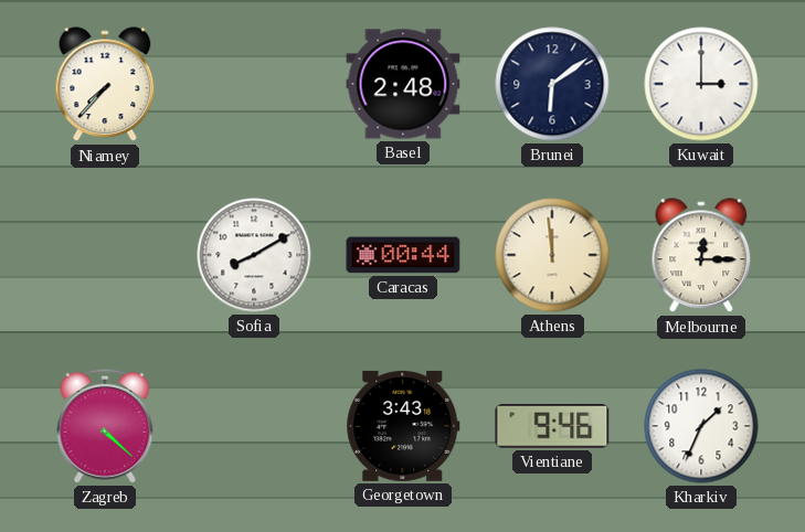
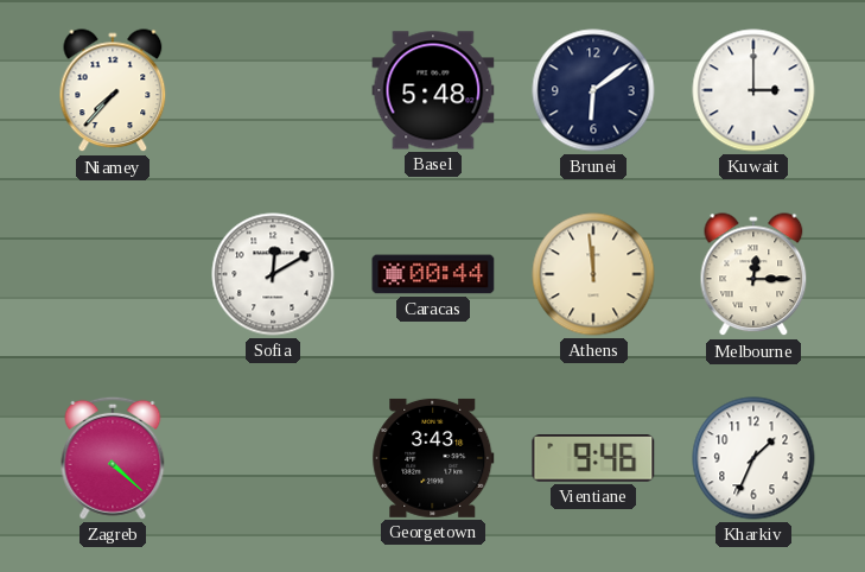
Basel: 2:48 -> 5:48
Sofia: 8:10 -> 12:10
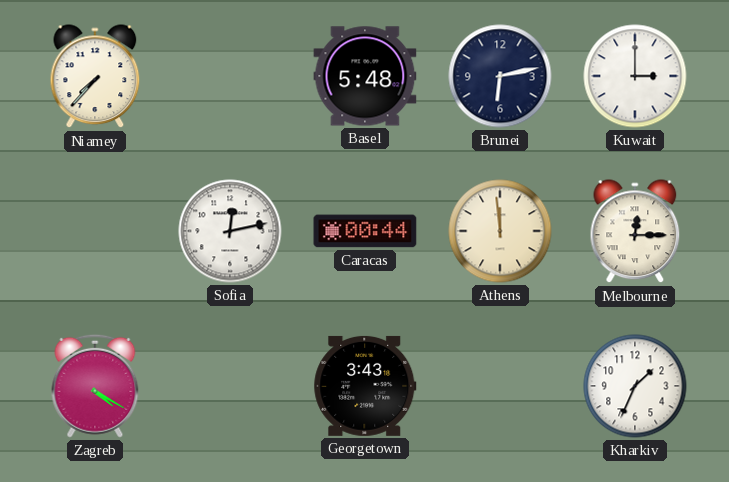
Brunei: 6:09 -> 6:13
Sofia: 12:10 -> 12:13
Zagreb: 4:22 -> 4:20
Vientiane: 9:46 -> none
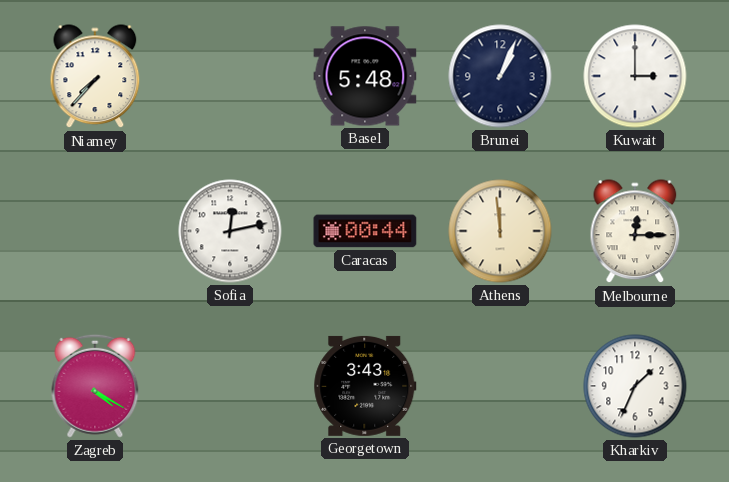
Brunei: 6:13 -> 1:04
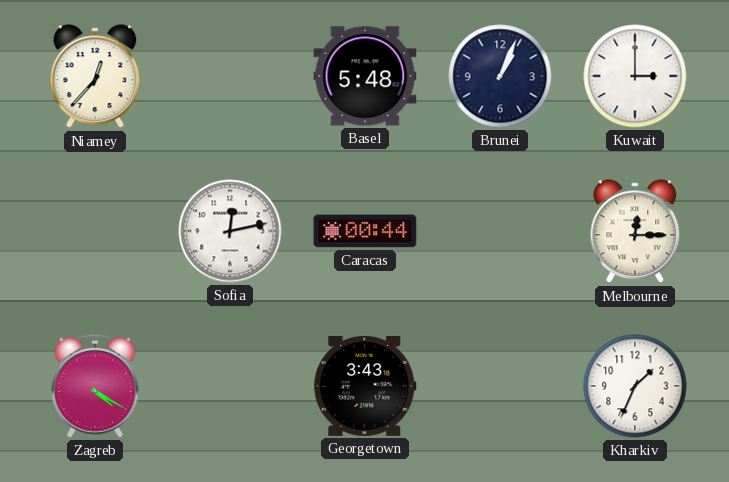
Niamey: 7:37 -> 12:37
Athens: 11:59 -> none
